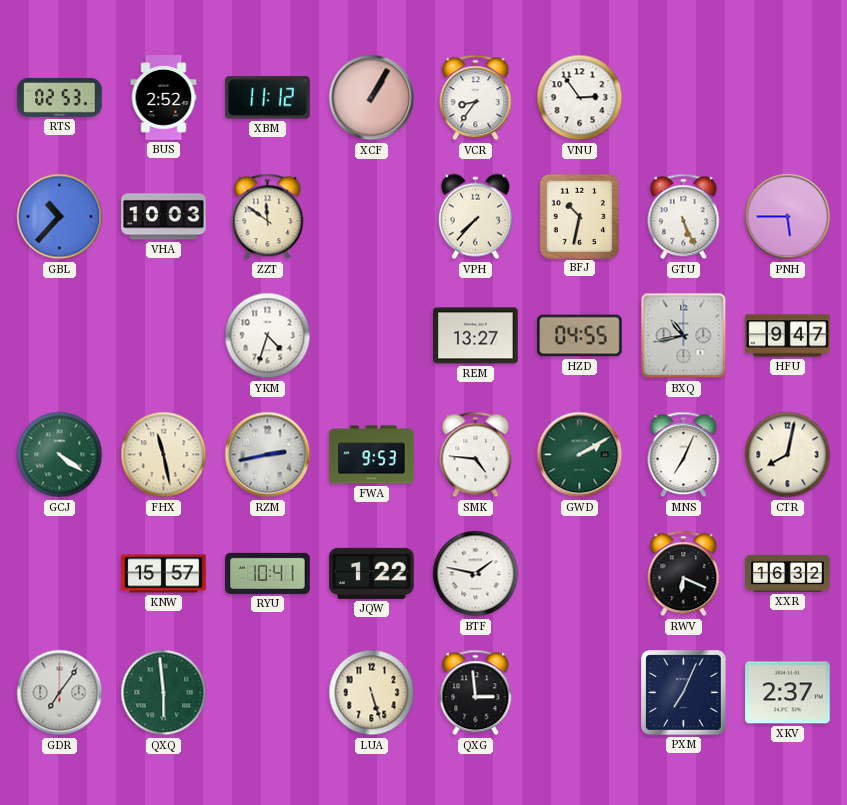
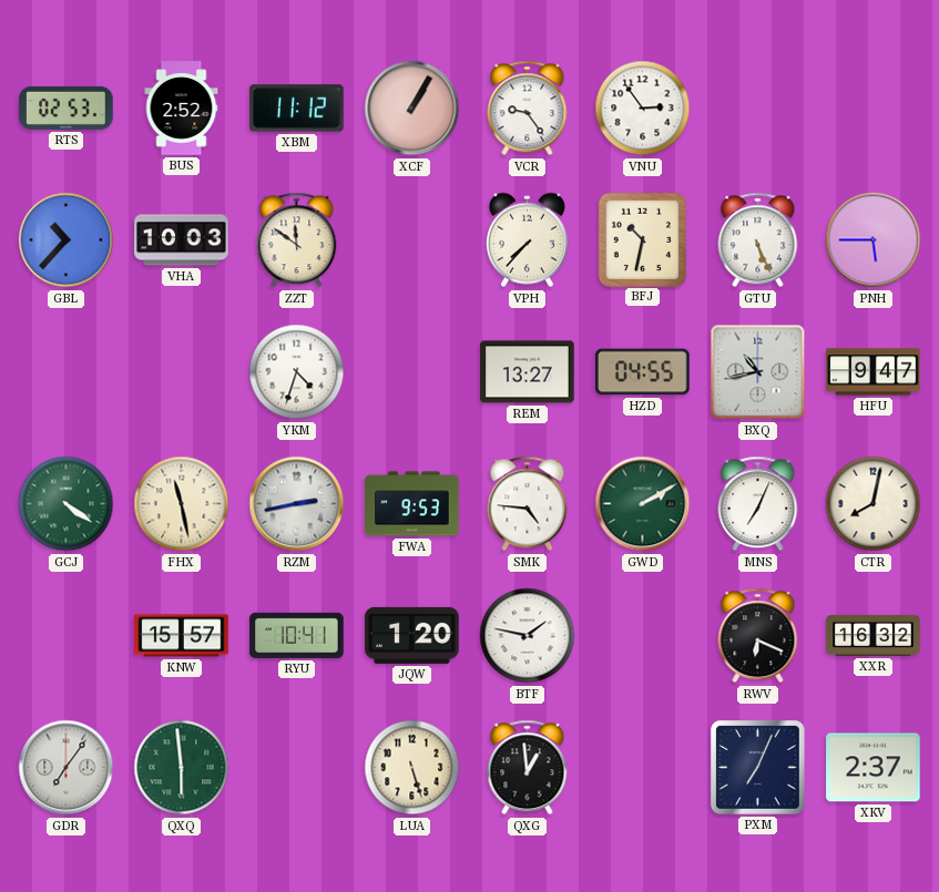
VCR: 8:36 -> 9:24
JQW: 1:22 -> 1:20
QXG: 2:59 -> 12:59
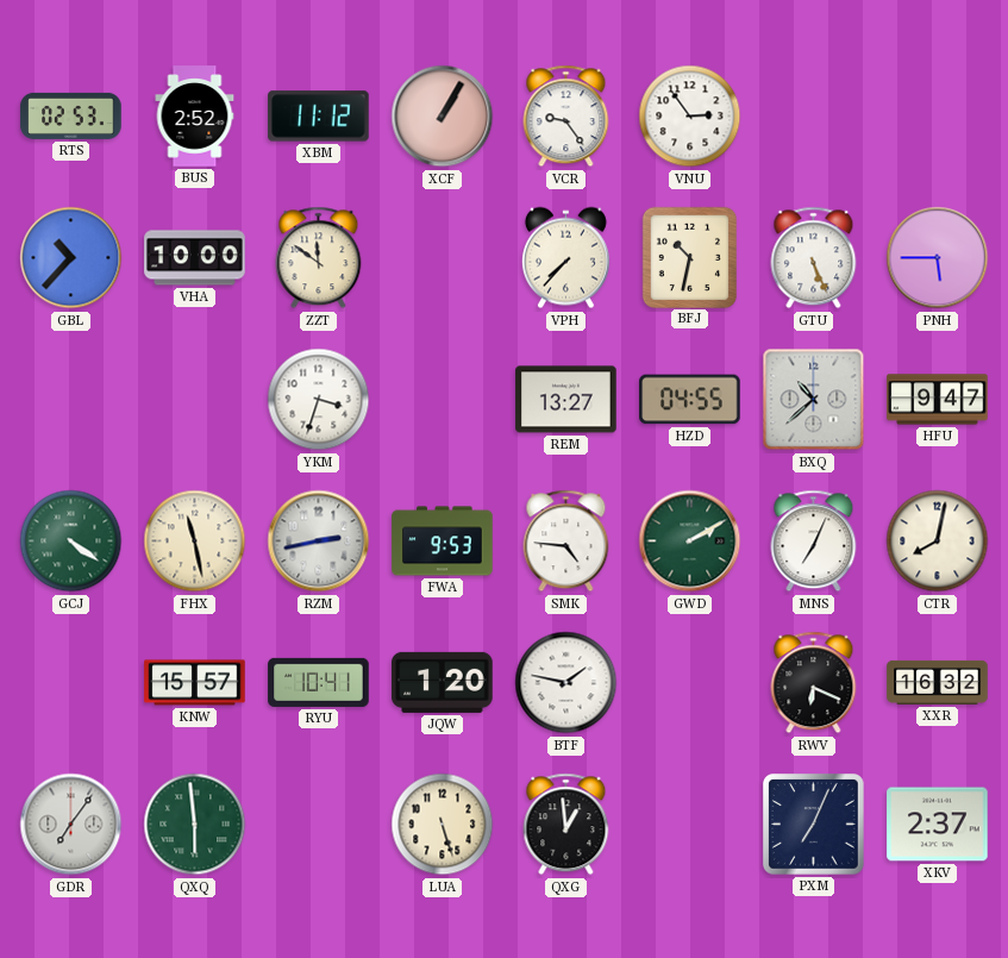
VHA: 10:03 -> 10:00
YKM: 4:33 -> 3:33
BXQ: 10:43 -> 10:38
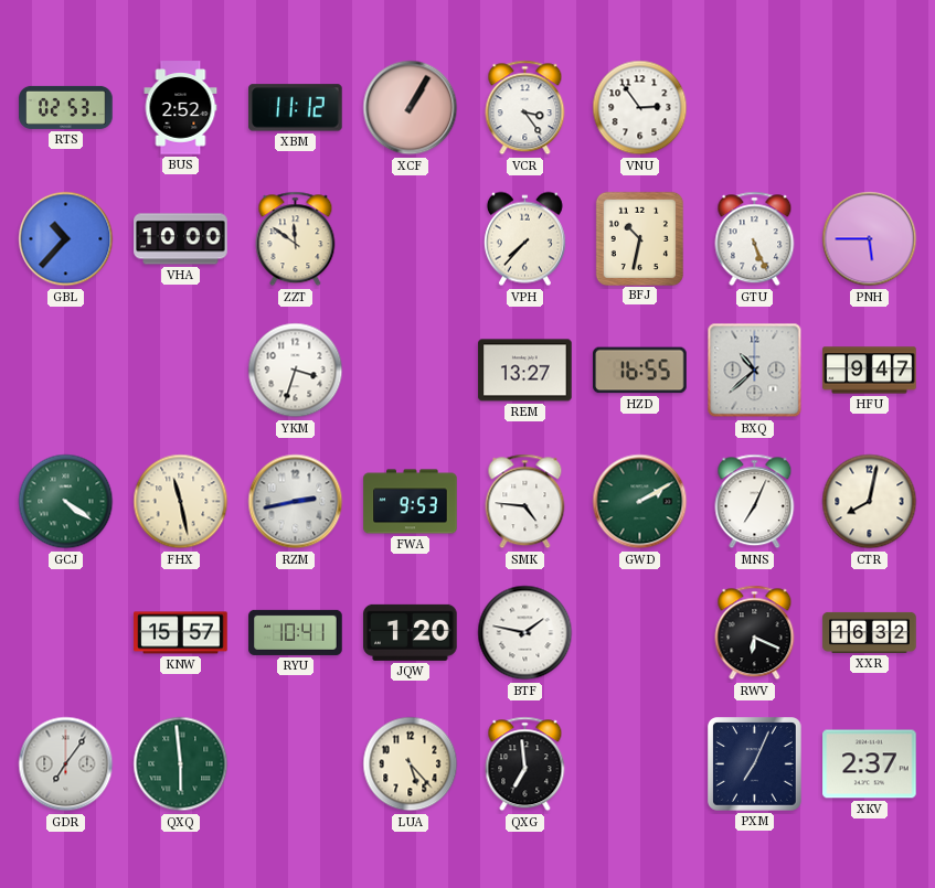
VCR: 9:24 -> 3:24
HZD: 04:55 -> 16:55
LUA: 5:27 -> 5:23
QXG: 12:59 -> 6:59
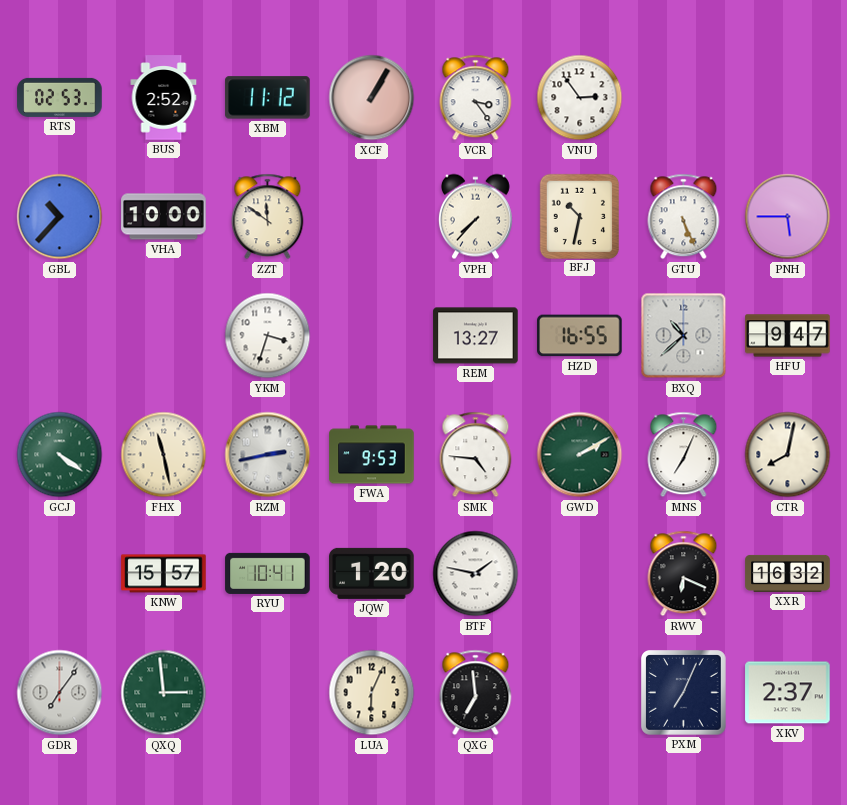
QXQ: 5:59 -> 2:59
LUA: 5:23 -> 6:04
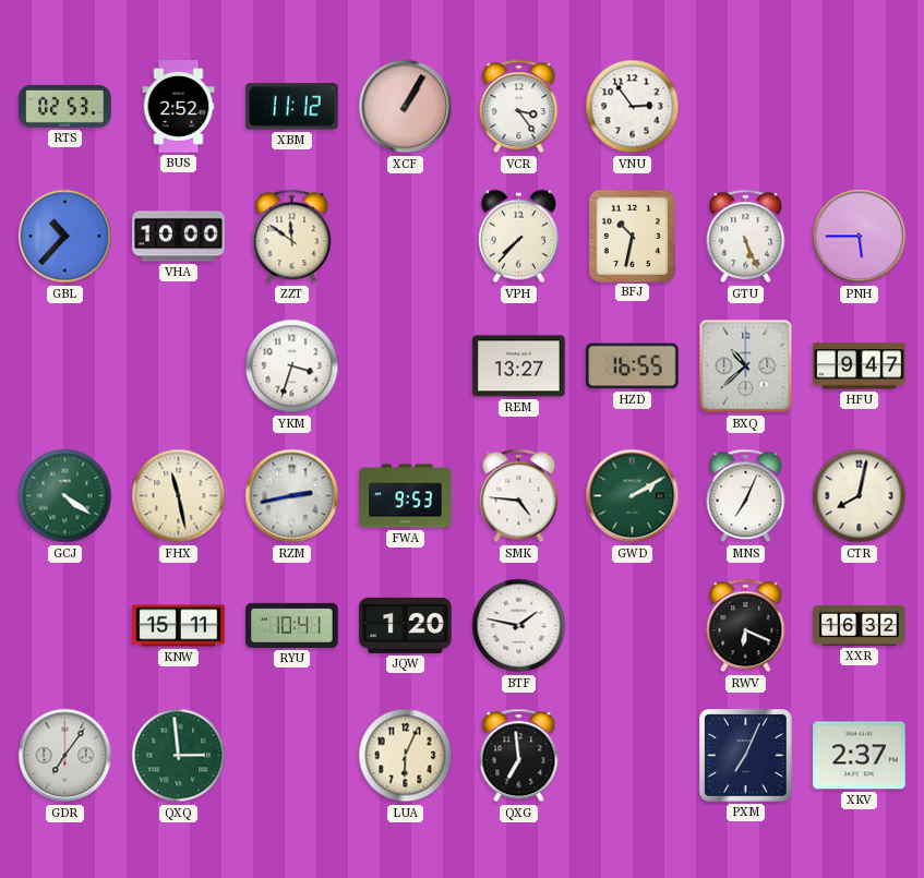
KNW: 15:57 -> 15:11
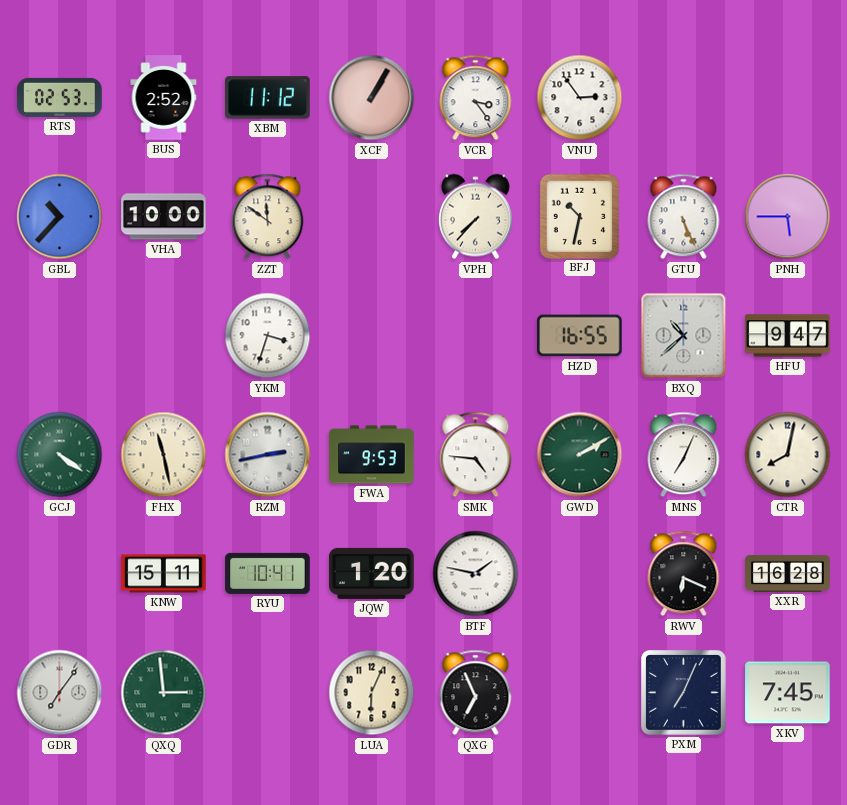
REM: 13:27 -> none
XXR: 16:32 -> 16:28
QXG: 6:59 -> 6:56
XKV: 2:37 -> 7:45
